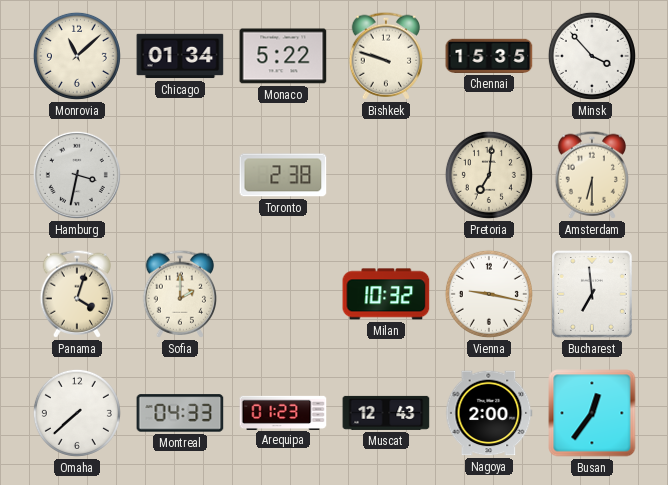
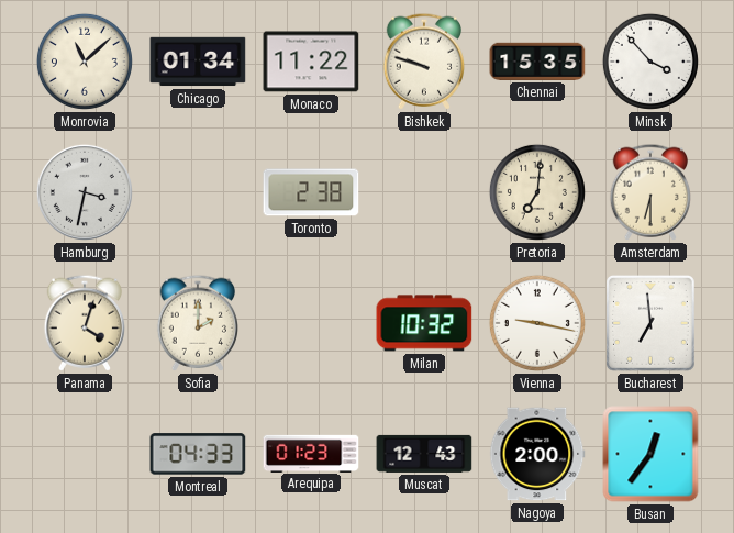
Monaco: 5:22 -> 11:22
Omaha: 7:38 -> none
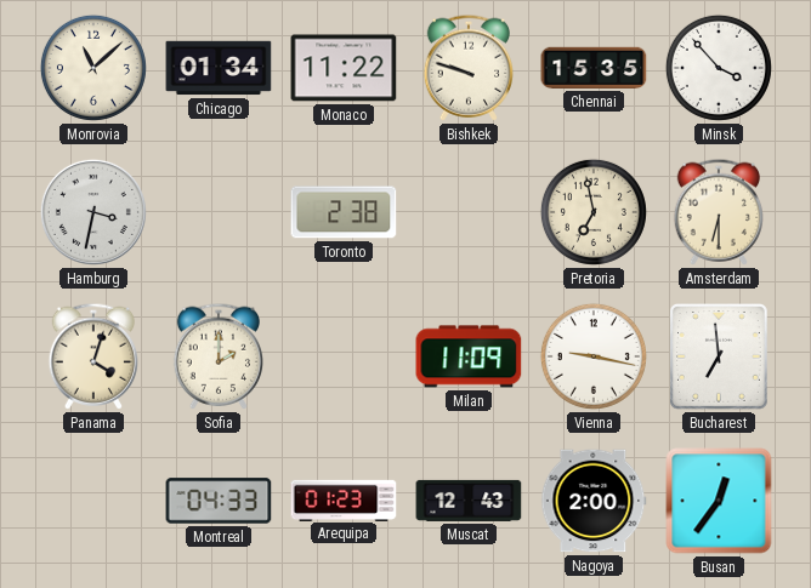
Pretoria: 7:01 -> 6:58
Milan: 10:32 -> 11:09
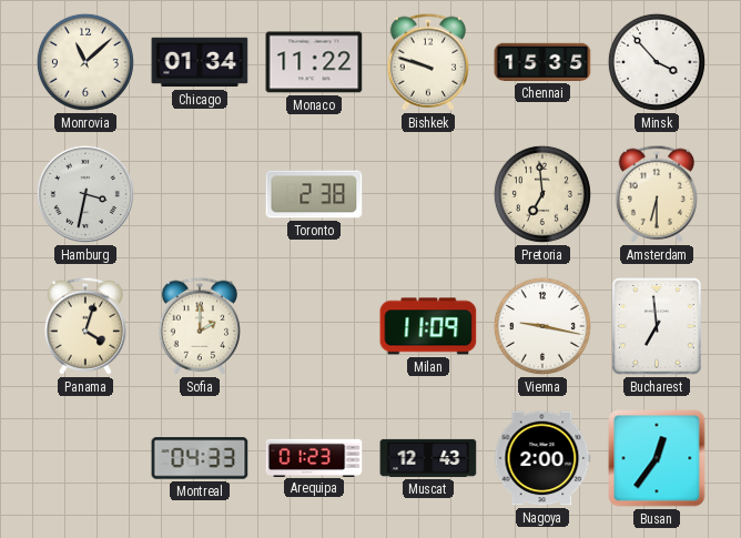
Pretoria: 6:58 -> 6:59
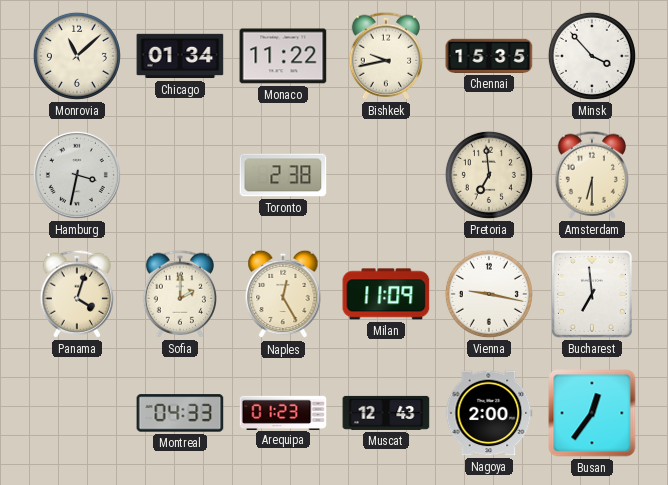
Bishkek: 9:48 -> 9:43
Naples: none -> 12:25
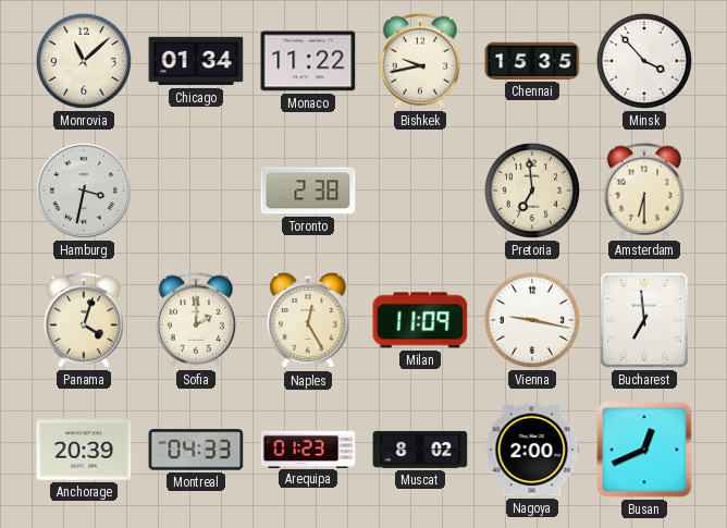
Anchorage: none -> 20:39
Muscat: 12:43 -> 8:02
Busan: 12:36 -> 12:41
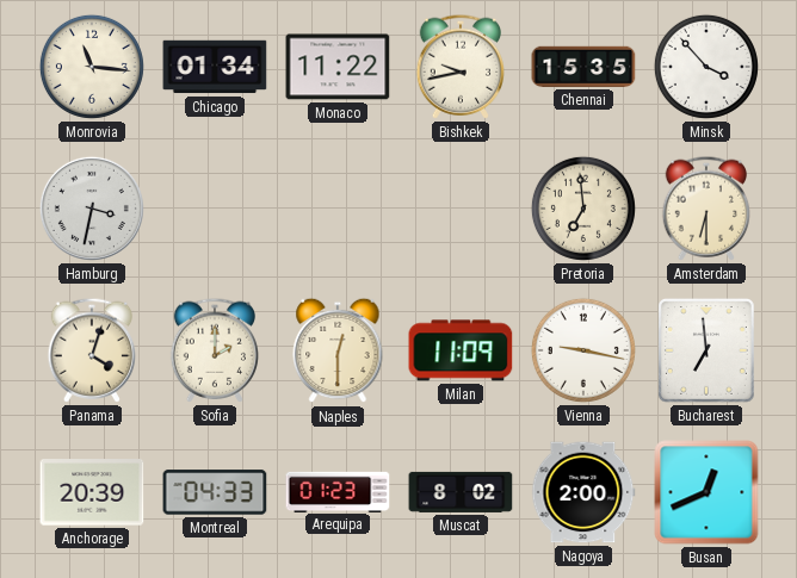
Monrovia: 11:08 -> 11:16
Toronto: 2:38 -> none
Naples: 12:25 -> 12:30
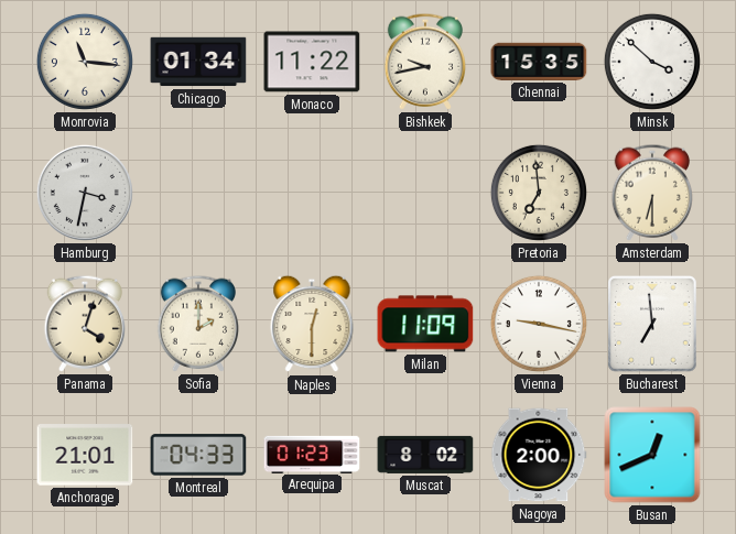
Minsk: 3:53 -> 3:52
Anchorage: 20:39 -> 21:01
